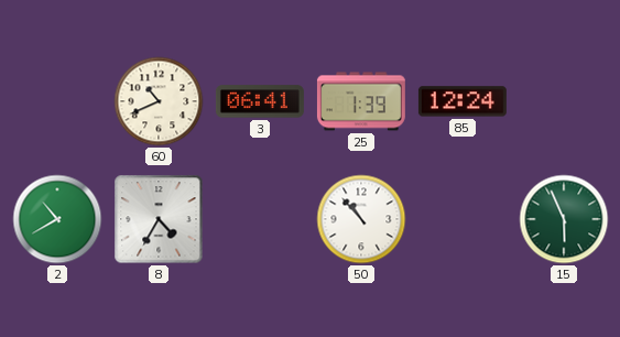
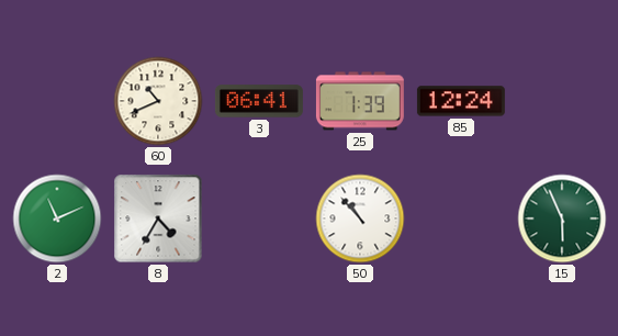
2: 10:40 -> 11:11
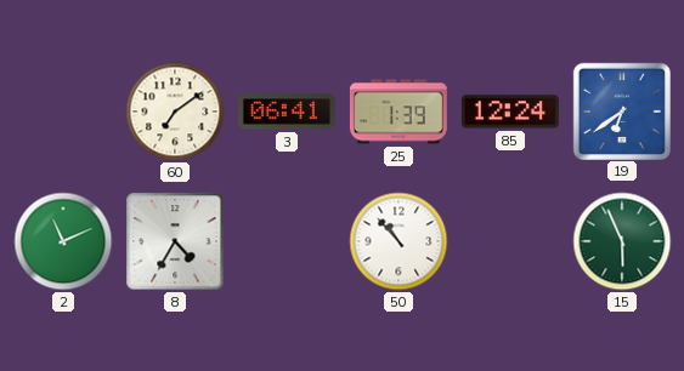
60: 10:41 -> 7:09
19: none -> 6:39
